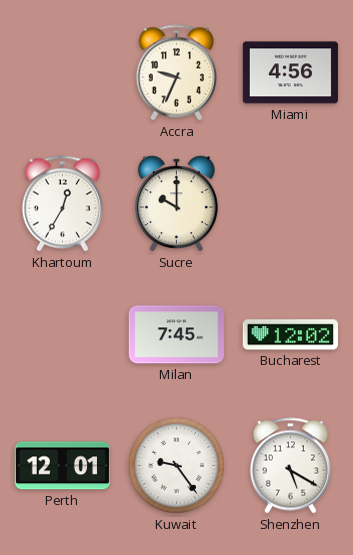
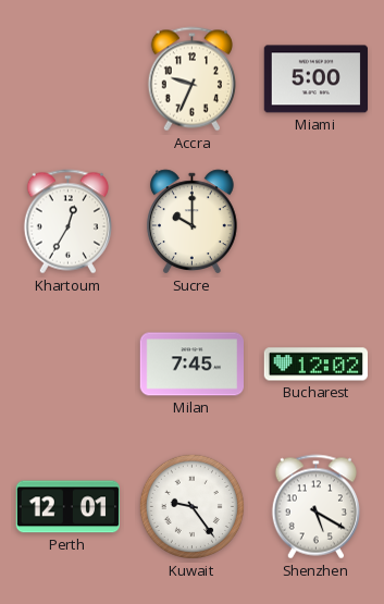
Miami: 4:56 -> 5:00
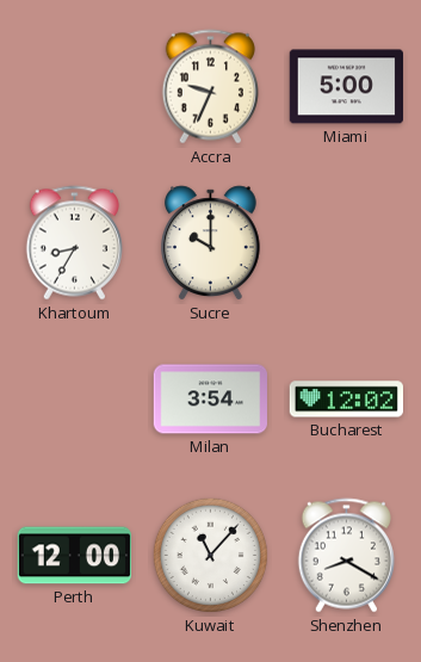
Khartoum: 12:35 -> 8:35
Milan: 7:45 -> 3:54
Perth: 12:01 -> 12:00
Kuwait: 9:24 -> 11:07
Shenzhen: 5:20 -> 8:20
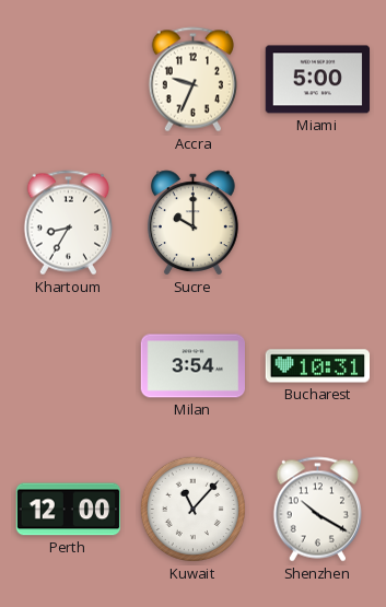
Bucharest: 12:02 -> 10:31
Shenzhen: 8:20 -> 10:20
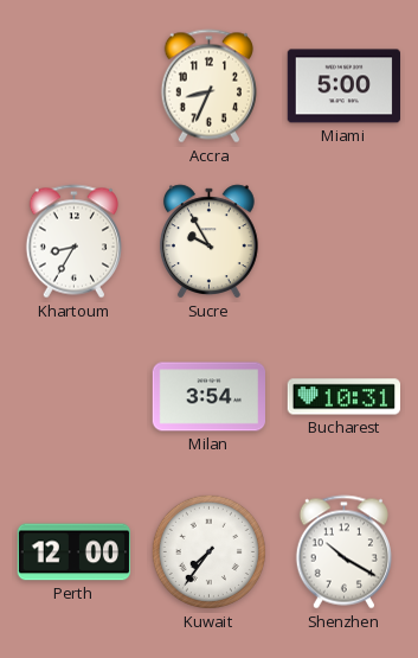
Accra: 9:34 -> 8:34
Sucre: 10:00 -> 9:55
Kuwait: 11:07 -> 7:36
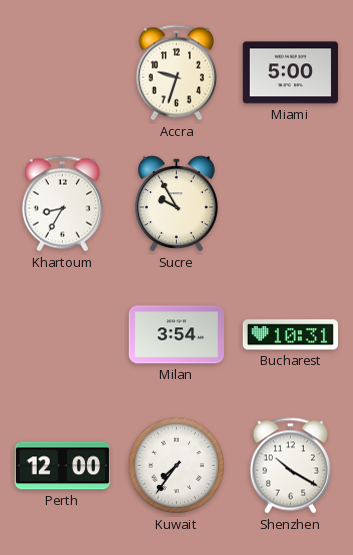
Accra: 8:34 -> 9:33
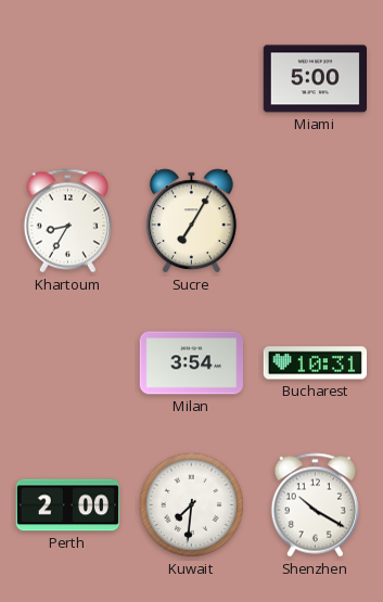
Accra: 9:33 -> none
Sucre: 9:55 -> 7:05
Perth: 12:00 -> 2:00
Kuwait: 7:36 -> 7:31
